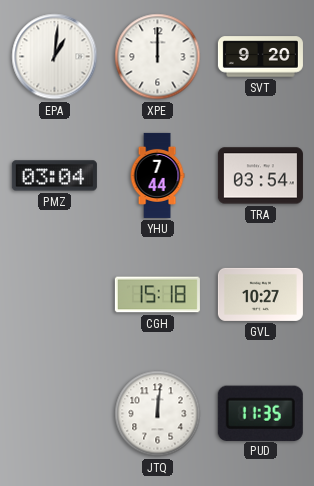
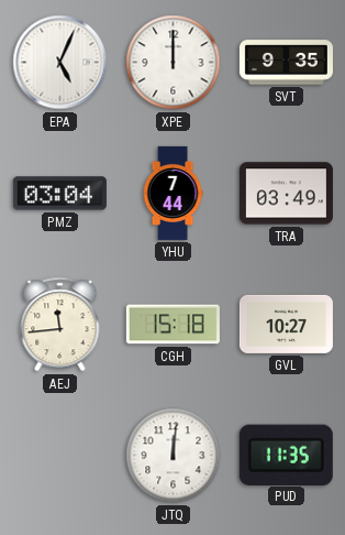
EPA: 1:01 -> 5:04
SVT: 9:20 -> 9:35
TRA: 03:54 -> 03:49
AEJ: none -> 11:44
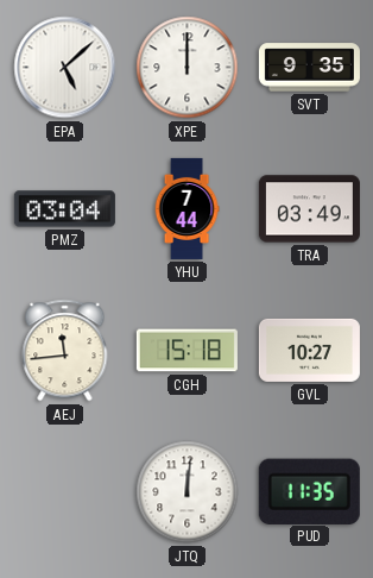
EPA: 5:04 -> 5:08
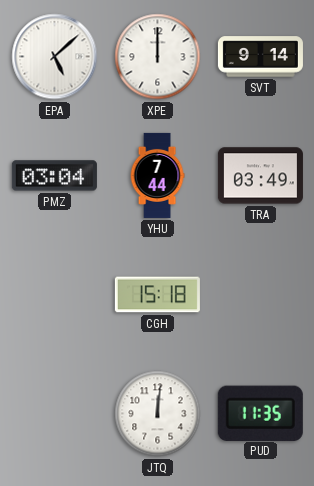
SVT: 9:35 -> 9:14
AEJ: 11:44 -> none
GVL: 10:27 -> none
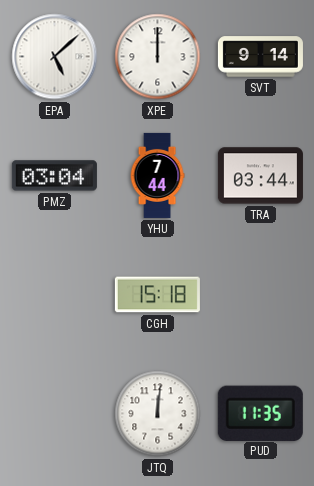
TRA: 03:49 -> 03:44
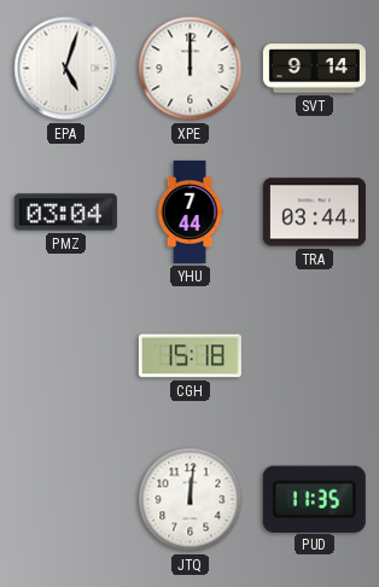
EPA: 5:08 -> 5:03
